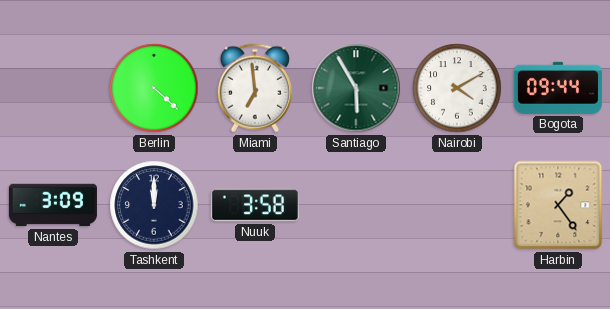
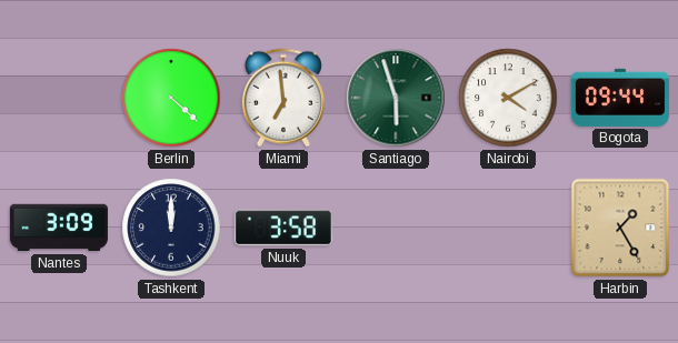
Santiago: 5:55 -> 5:57
Harbin: 1:24 -> 1:25
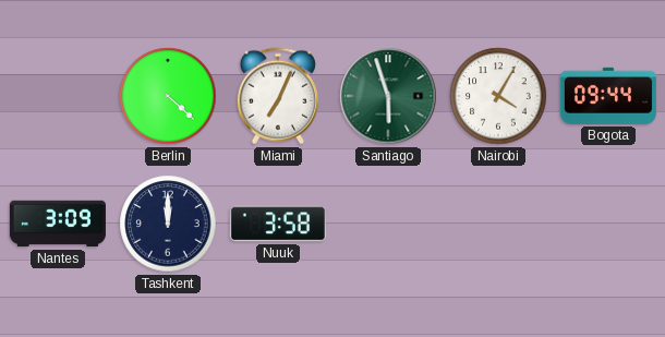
Miami: 6:59 -> 7:04
Nairobi: 4:10 -> 4:05
Harbin: 1:25 -> none
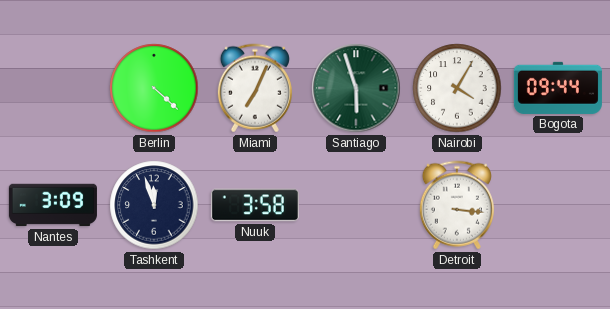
Tashkent: 12:00 -> 11:57
Detroit: none -> 3:16
